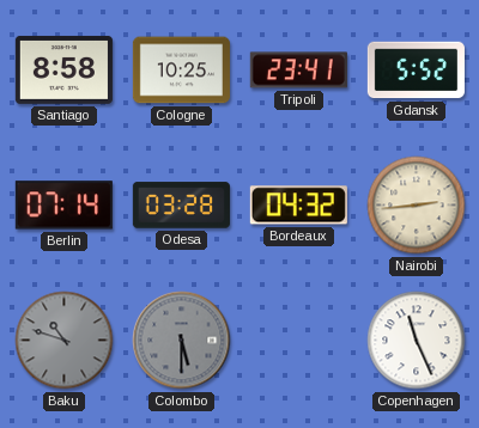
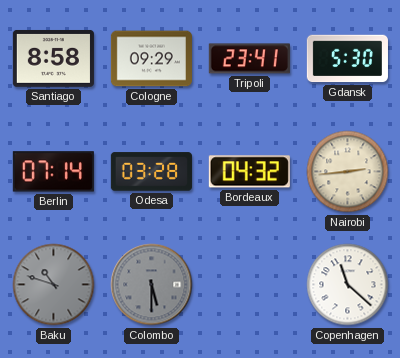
Cologne: 10:25 -> 09:29
Gdansk: 5:52 -> 5:30
Copenhagen: 11:26 -> 11:22
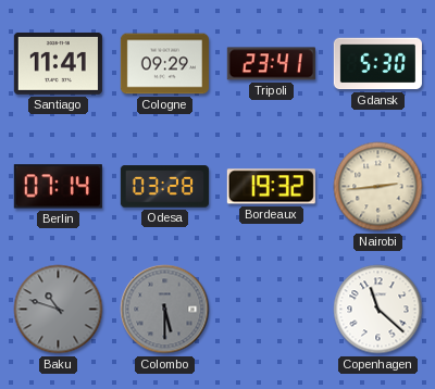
Santiago: 8:58 -> 11:41
Bordeaux: 04:32 -> 19:32
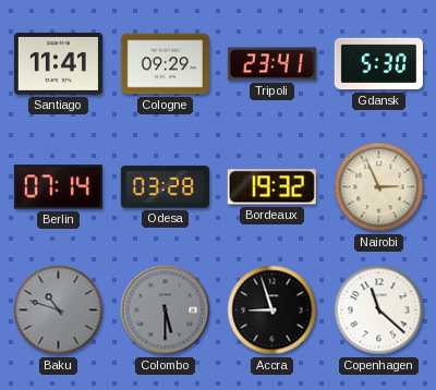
Nairobi: 2:44 -> 2:56
Accra: none -> 8:57
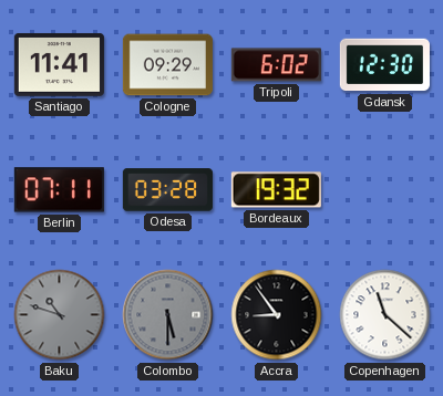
Tripoli: 23:41 -> 6:02
Gdansk: 5:30 -> 12:30
Berlin: 07:14 -> 07:11
Nairobi: 2:56 -> none
Accra: 8:57 -> 8:54
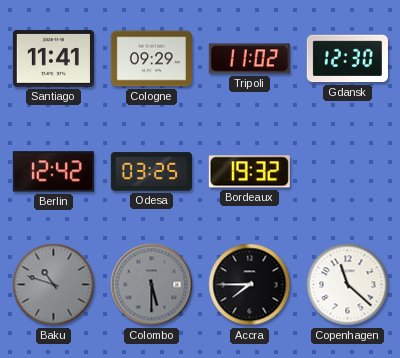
Tripoli: 6:02 -> 11:02
Berlin: 07:11 -> 12:42
Odesa: 03:28 -> 03:25
Accra: 8:54 -> 7:45
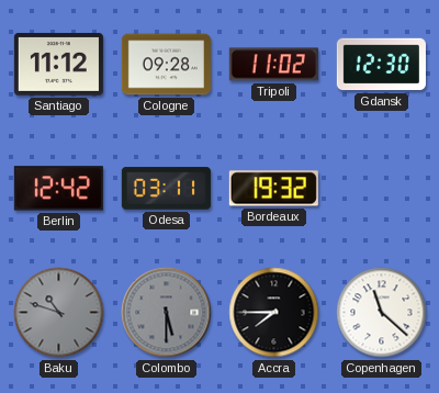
Santiago: 11:41 -> 11:12
Cologne: 09:29 -> 09:28
Odesa: 03:25 -> 03:11
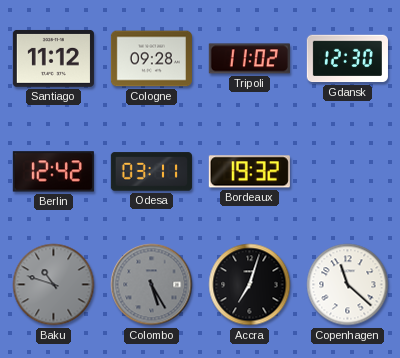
Colombo: 5:30 -> 5:25
Accra: 7:45 -> 7:03
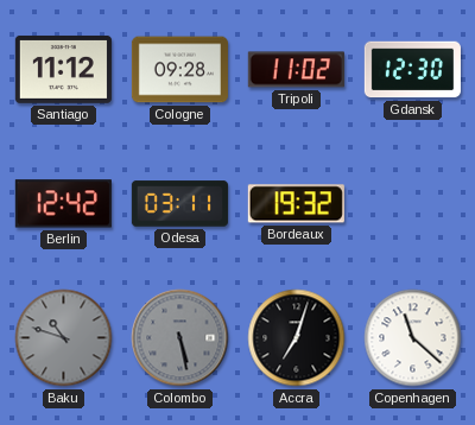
Colombo: 5:25 -> 5:28
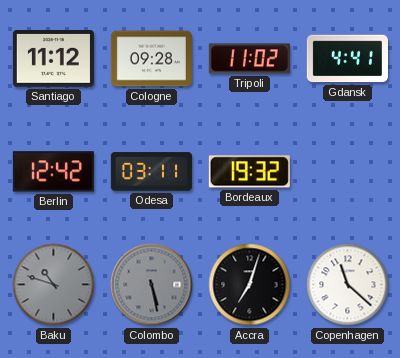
Gdansk: 12:30 -> 4:41
